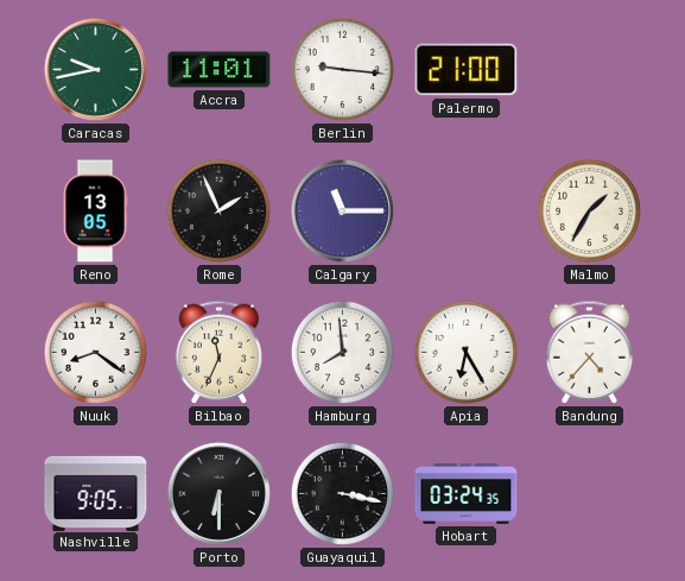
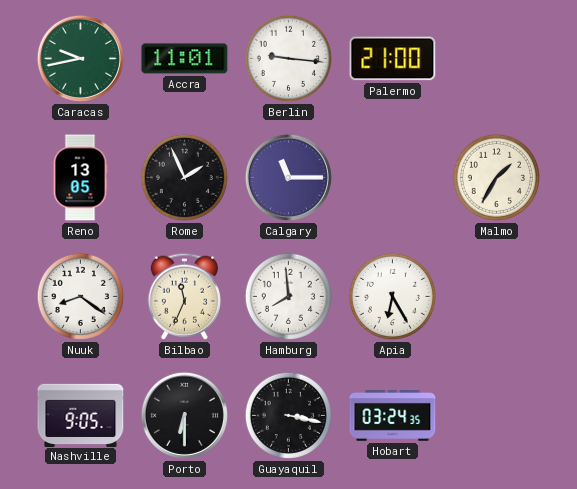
Bandung: 4:37 -> none
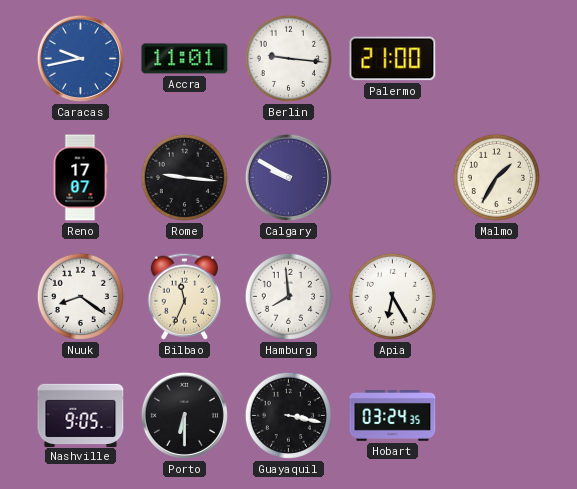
Caracas dial: green -> blue
Reno: 13:05 -> 17:07
Rome: 1:56 -> 9:16
Calgary: 11:15 -> 9:50
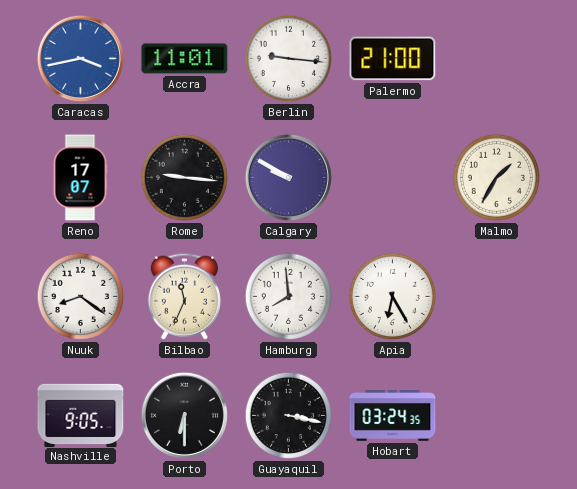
Caracas: 9:43 -> 3:43
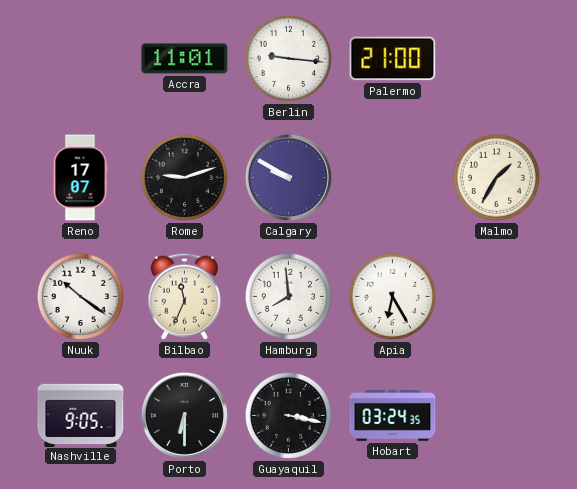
Caracas: 3:43 -> none
Rome: 9:16 -> 9:12
Nuuk: 8:21 -> 10:21
